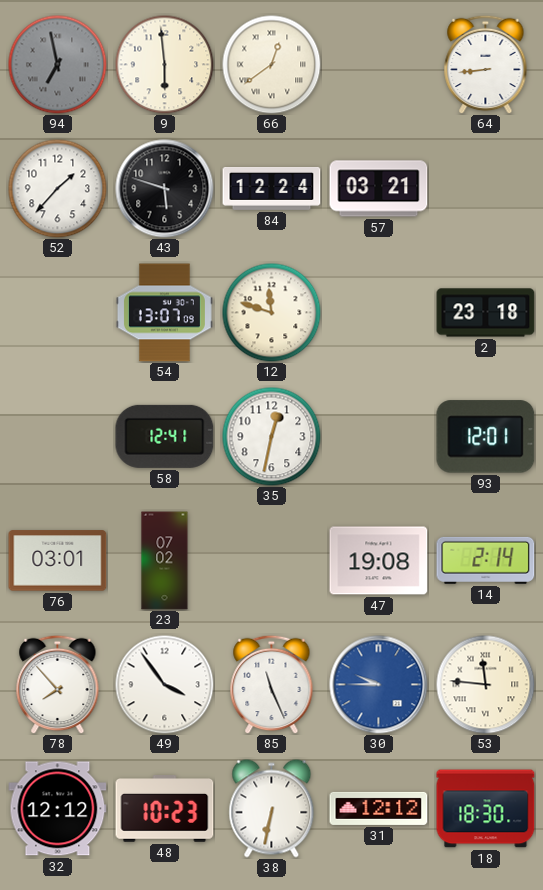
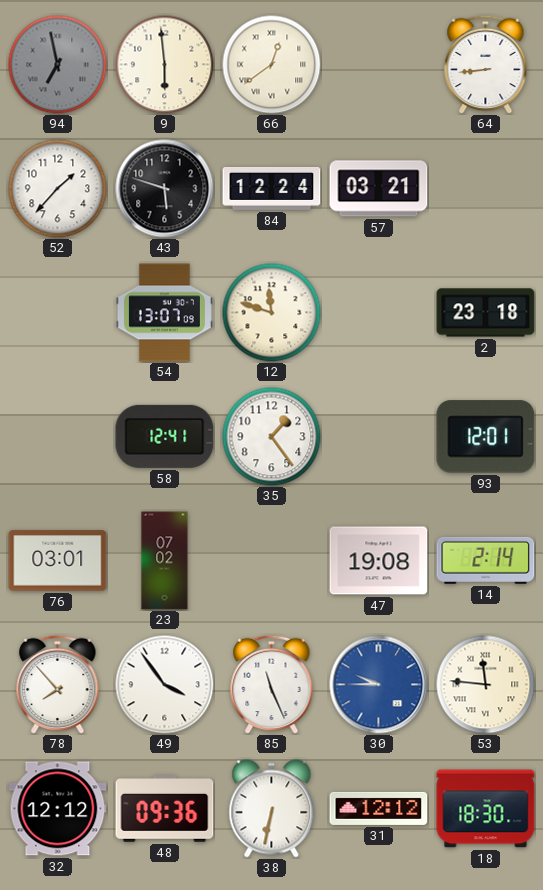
35: 12:32 -> 1:24
48: 10:23 -> 09:36
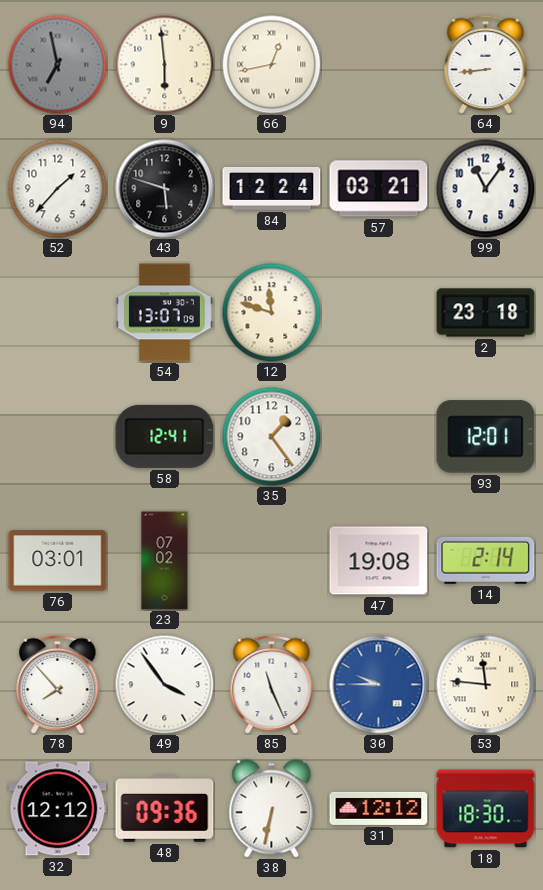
66: 12:39 -> 12:43
99: none -> 11:06
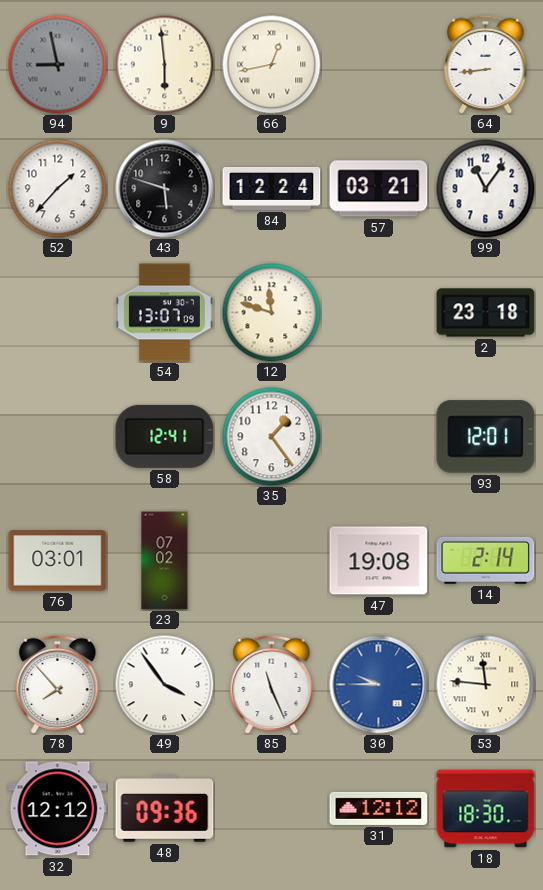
94: 6:58 -> 8:58
38: 6:32 -> none
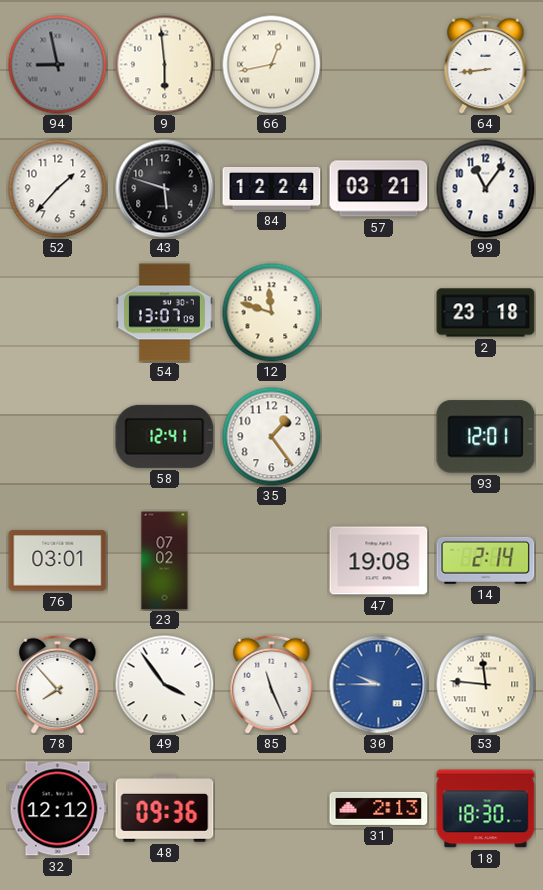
31: 12:12 -> 2:13
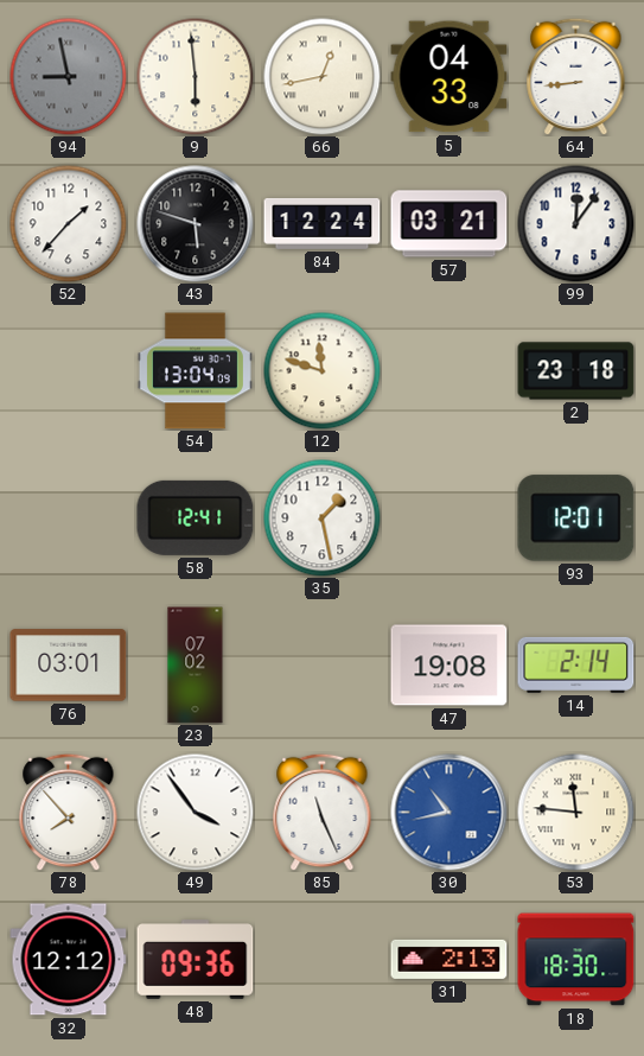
5: none -> 04:33
99: 11:06 -> 12:06
54: 13:07 -> 13:04
35: 1:24 -> 1:28
30: 9:45 -> 10:43
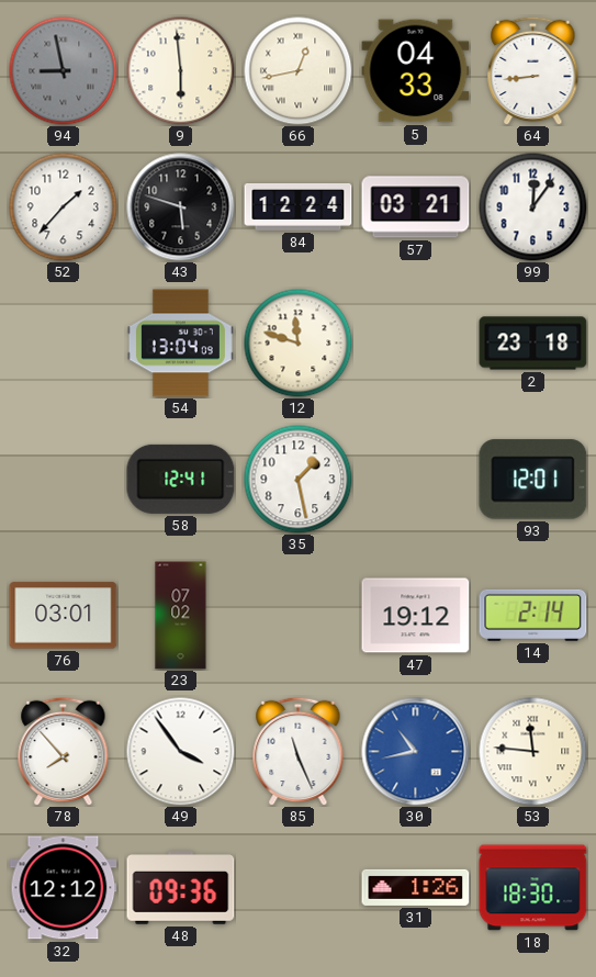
47: 19:08 -> 19:12
31: 2:13 -> 1:26
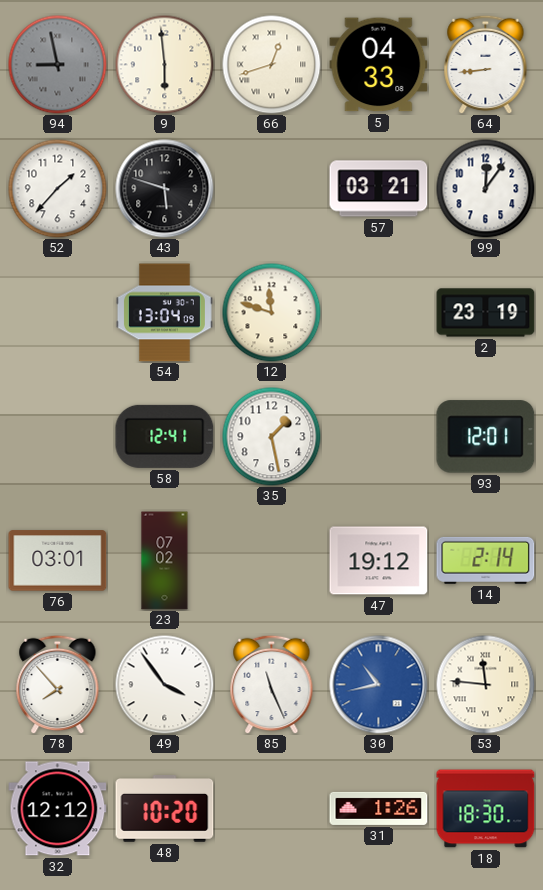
66: 12:43 -> 12:42
84: 12:24 -> none
2: 23:18 -> 23:19
48: 09:36 -> 10:20
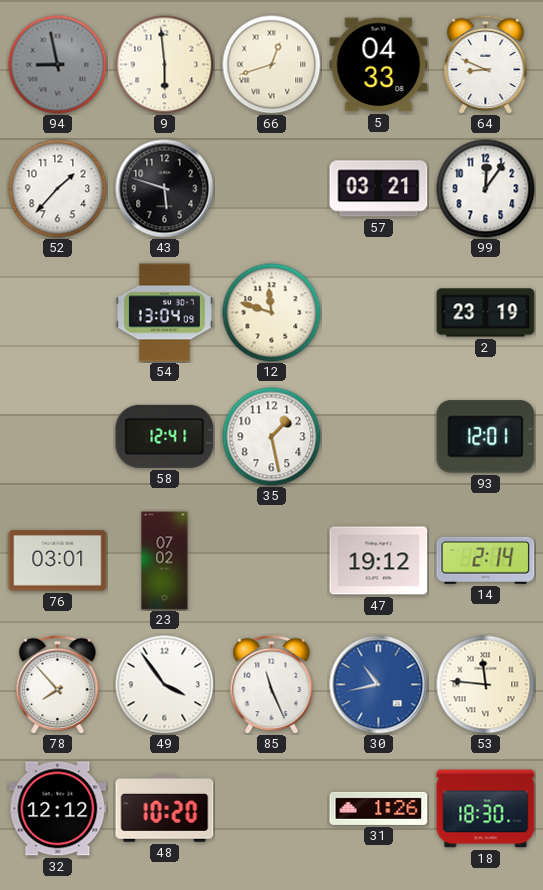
64: 8:44 -> 8:49
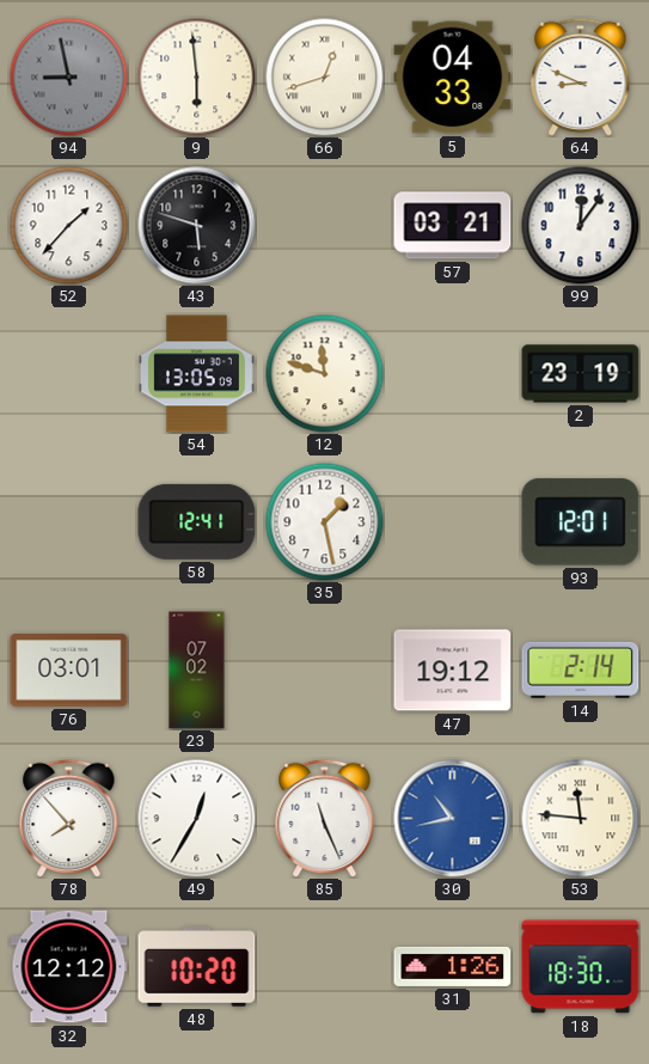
54: 13:04 -> 13:05
49: 3:54 -> 12:35
